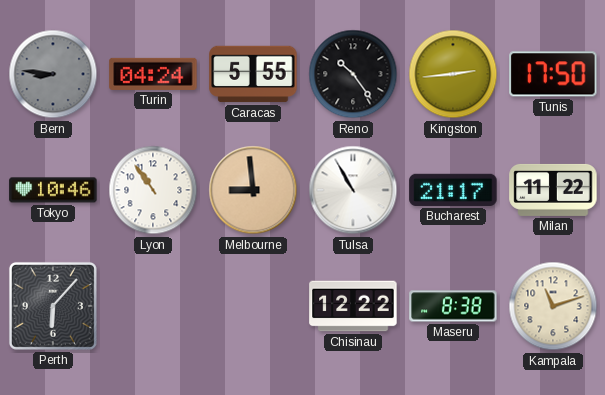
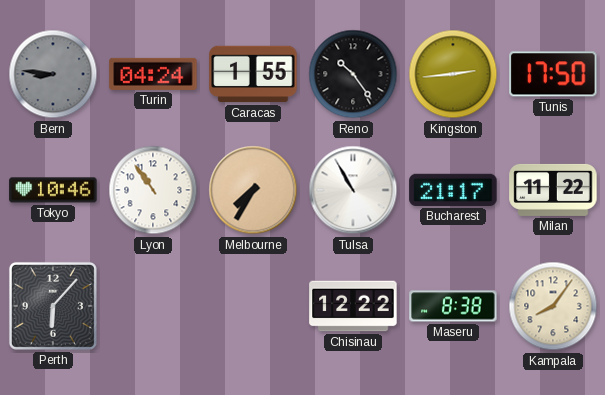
Caracas: 5:55 -> 1:55
Melbourne: 8:59 -> 7:35
Kampala: 11:12 -> 8:06
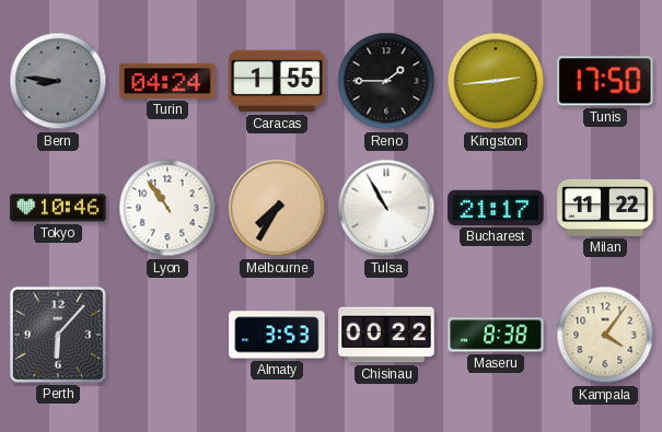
Reno: 10:24 -> 1:45
Almaty: none -> 3:53
Chisinau: 12:22 -> 00:22
Kampala: 8:06 -> 4:06
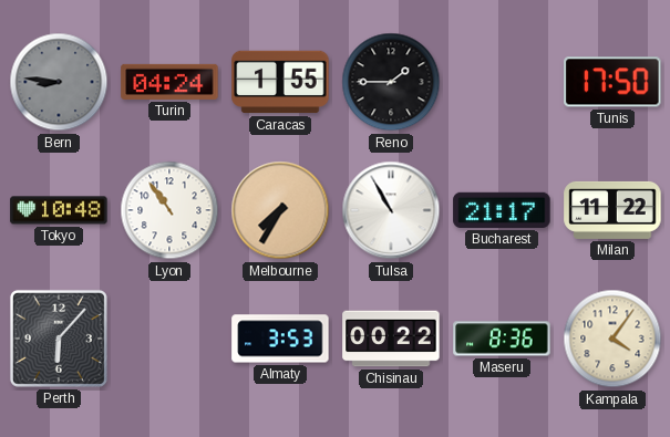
Kingston: 2:44 -> none
Tokyo: 10:46 -> 10:48
Maseru: 8:38 -> 8:36
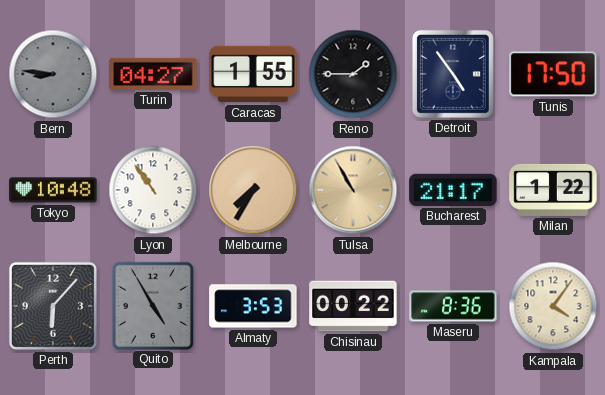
Turin: 04:24 -> 04:27
Detroit: none -> 4:54
Tulsa dial: white -> champagne
Milan: 11:22 -> 1:22
Quito: none -> 4:55
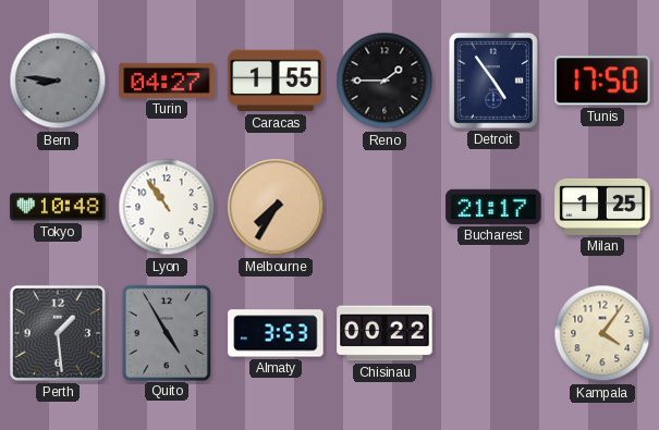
Tulsa: 10:55 -> none
Milan: 1:22 -> 1:25
Perth: 6:07 -> 1:29
Maseru: 8:36 -> none
